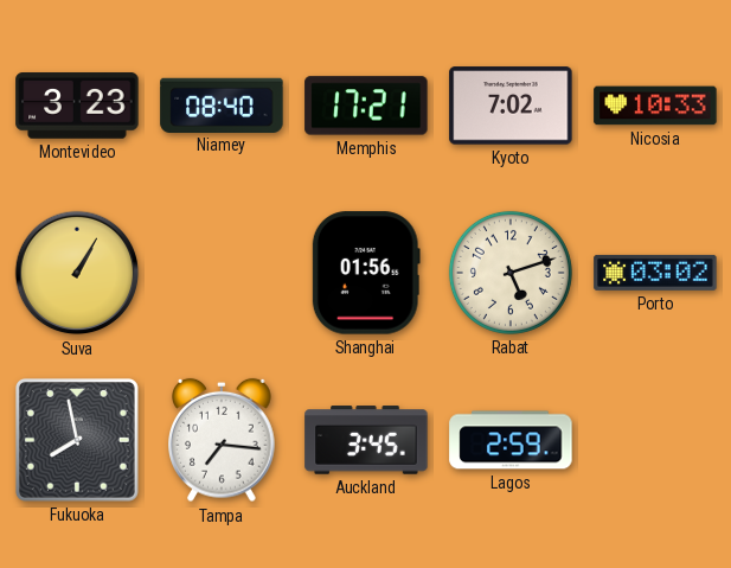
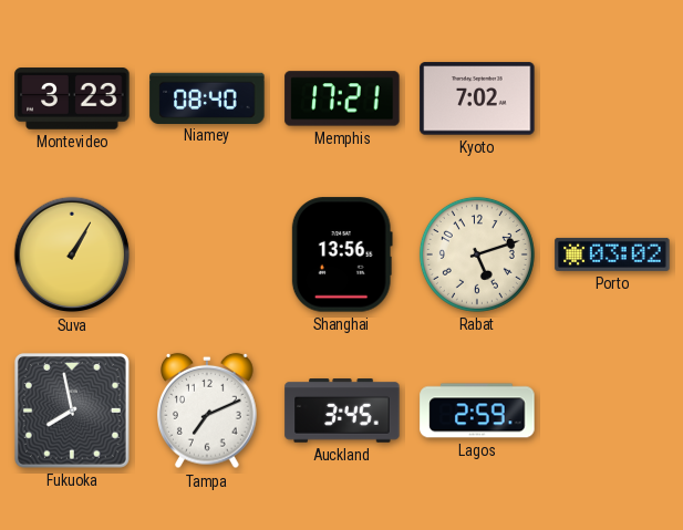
Nicosia: 10:33 -> none
Shanghai: 01:56 -> 13:56
Tampa: 7:16 -> 7:11
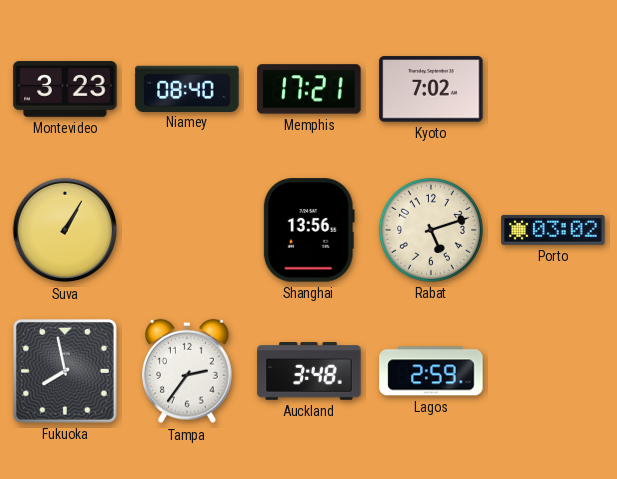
Tampa: 7:11 -> 2:36
Auckland: 3:45 -> 3:48
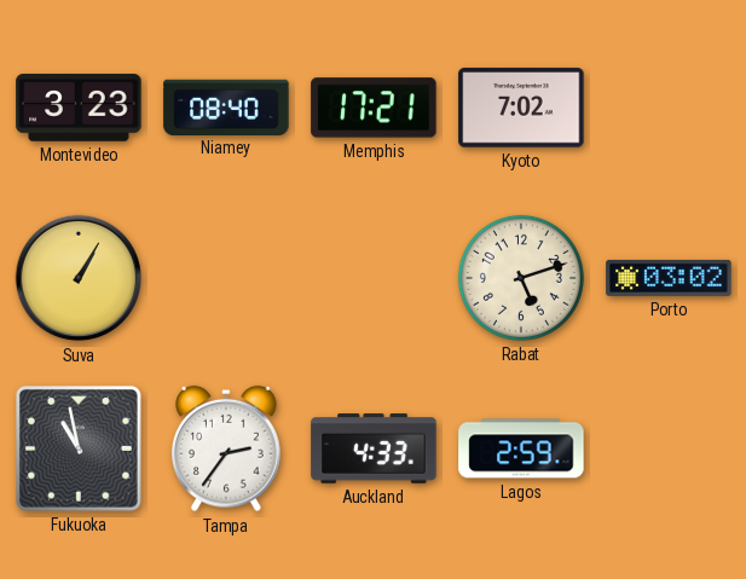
Shanghai: 13:56 -> none
Fukuoka: 7:58 -> 10:58
Auckland: 3:48 -> 4:33
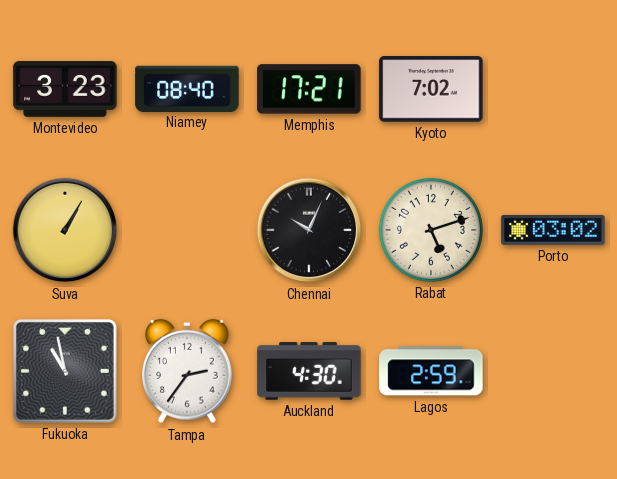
Chennai: none -> 10:04
Auckland: 4:33 -> 4:30
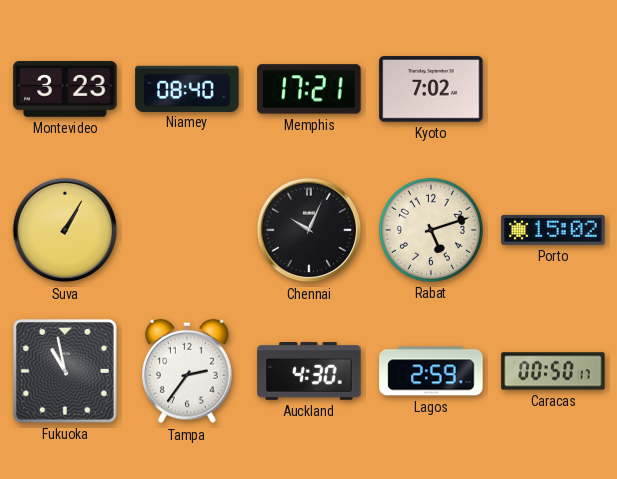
Porto: 03:02 -> 15:02
Caracas: none -> 00:50
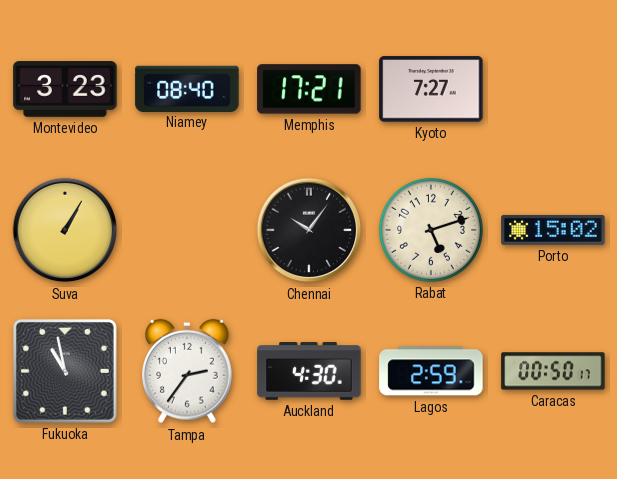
Kyoto: 7:02 -> 7:27
Chennai: 10:04 -> 10:06
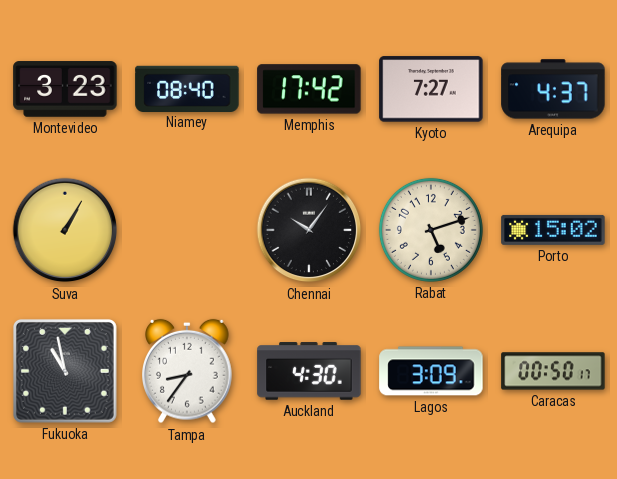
Memphis: 17:21 -> 17:42
Arequipa: none -> 4:37
Tampa: 2:36 -> 8:36
Lagos: 2:59 -> 3:09
